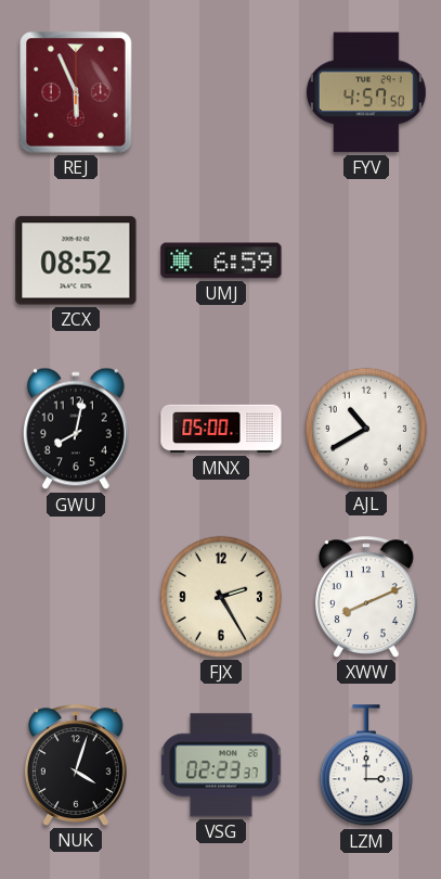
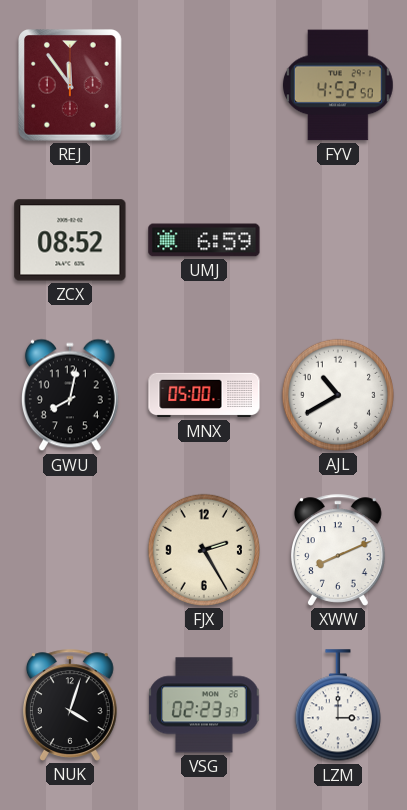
REJ: 5:56 -> 11:54
FYV: 4:57 -> 4:52
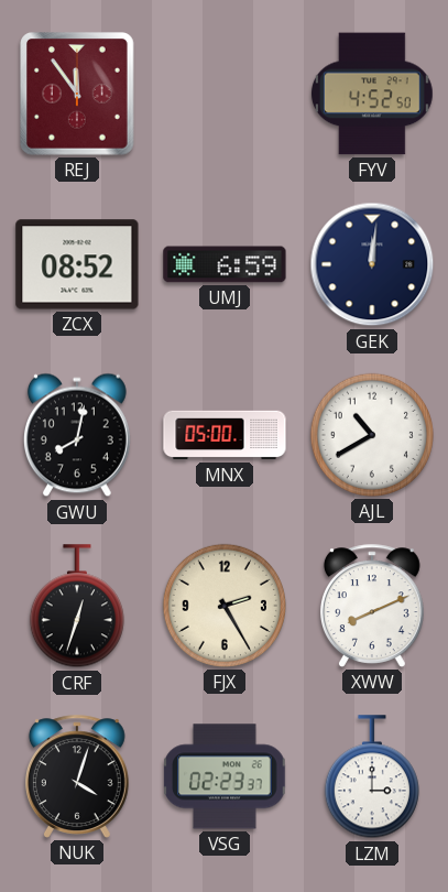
GEK: none -> 12:01
CRF: none -> 12:33
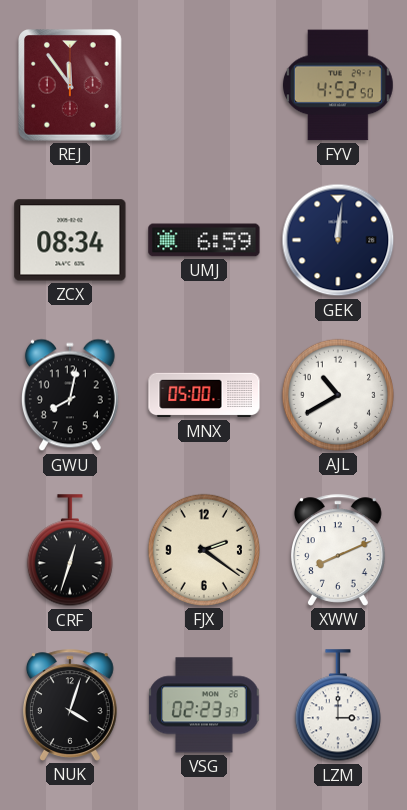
ZCX: 08:52 -> 08:34
FJX: 2:25 -> 2:21
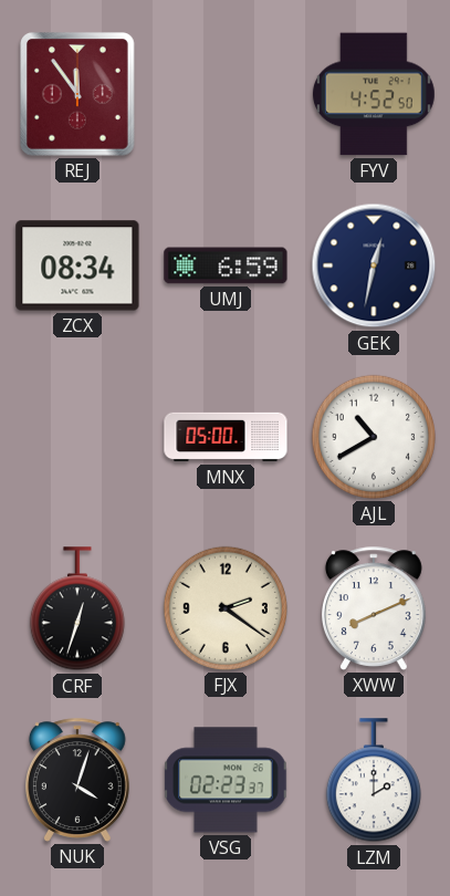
GEK: 12:01 -> 12:32
GWU: 8:02 -> none
LZM: 3:00 -> 2:00
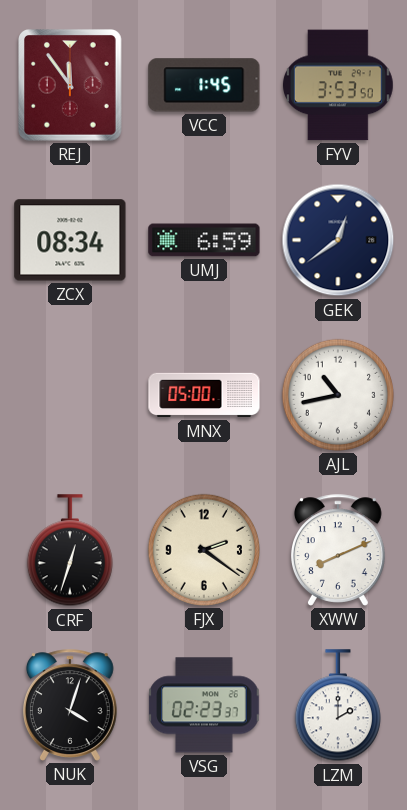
VCC: none -> 1:45
FYV: 4:52 -> 3:53
GEK: 12:32 -> 12:39
AJL: 10:40 -> 10:43
